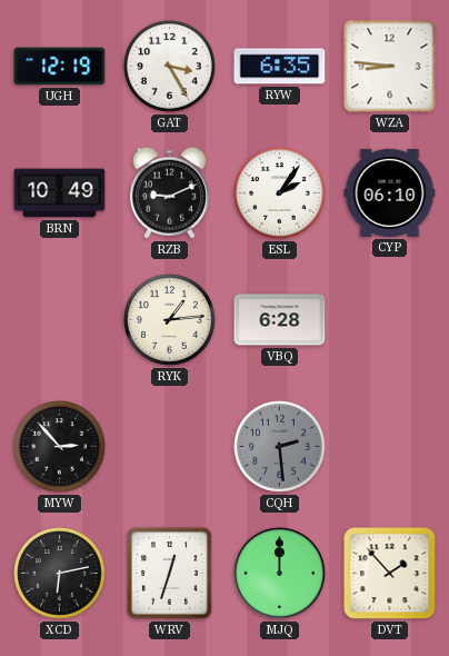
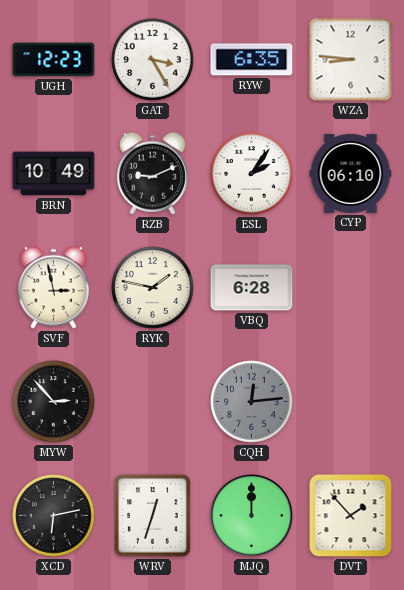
UGH: 12:19 -> 12:23
SVF: none -> 2:58
RYK: 1:14 -> 1:47
CQH: 2:29 -> 12:14
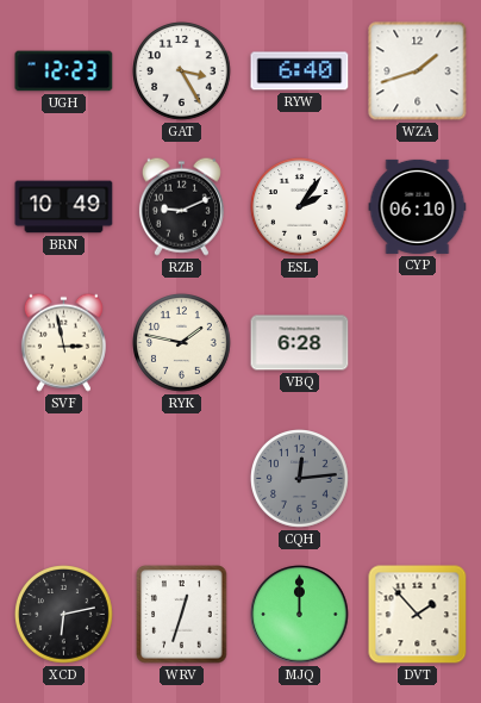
RYW: 6:35 -> 6:40
WZA: 8:46 -> 1:42
MYW: 2:53 -> none
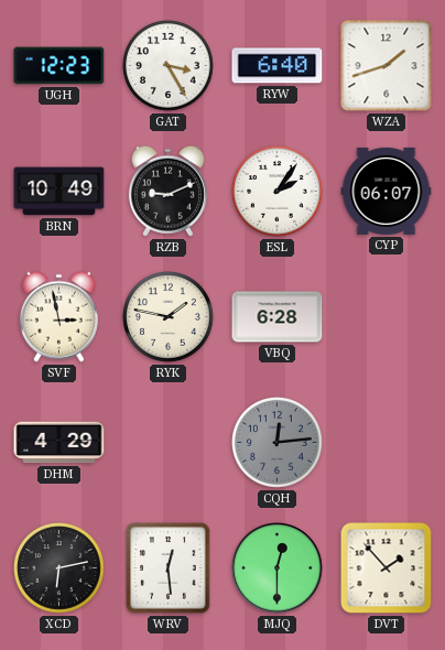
CYP: 06:10 -> 06:07
DHM: none -> 4:29
WRV: 12:33 -> 12:29
MJQ: 12:00 -> 12:30
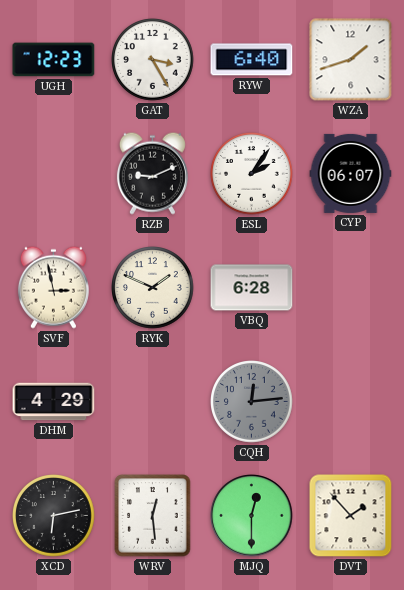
BRN: 10:49 -> none
RYK: 1:47 -> 1:49
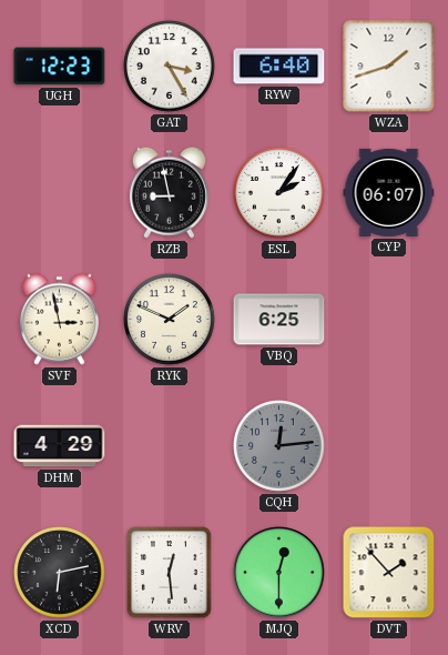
RZB: 9:11 -> 8:58
VBQ: 6:28 -> 6:25
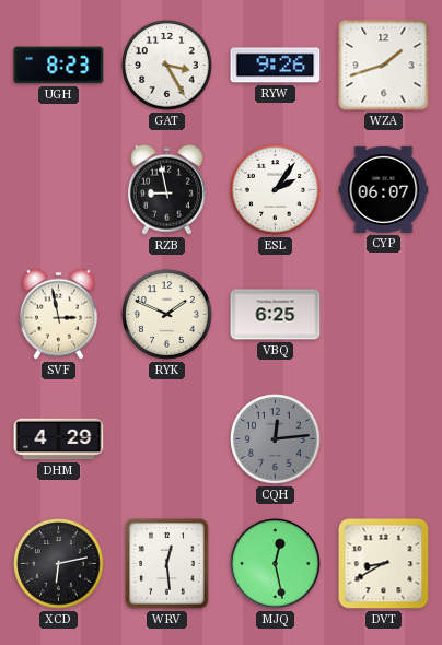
UGH: 12:23 -> 8:23
RYW: 6:40 -> 9:26
MJQ: 12:30 -> 12:28
DVT: 1:53 -> 8:40
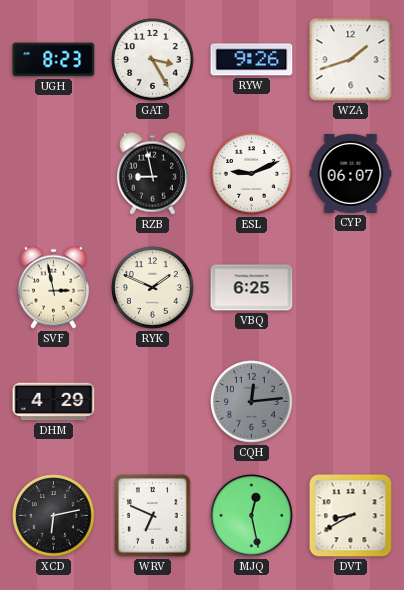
ESL: 2:06 -> 9:11
WRV: 12:29 -> 6:49
